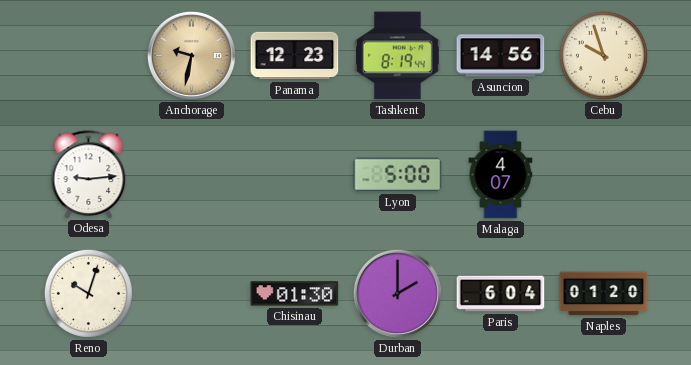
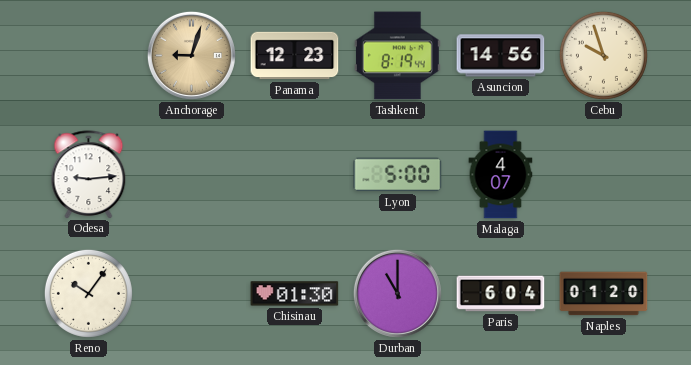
Anchorage: 9:32 -> 9:03
Reno: 10:03 -> 10:06
Durban: 2:00 -> 11:00
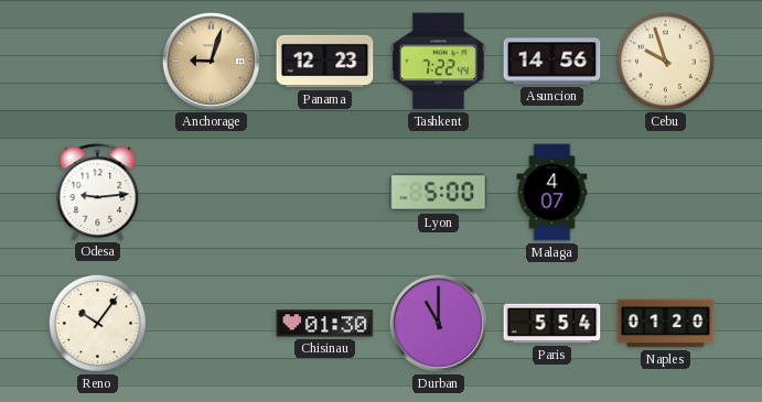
Tashkent: 8:19 -> 7:22
Paris: 6:04 -> 5:54
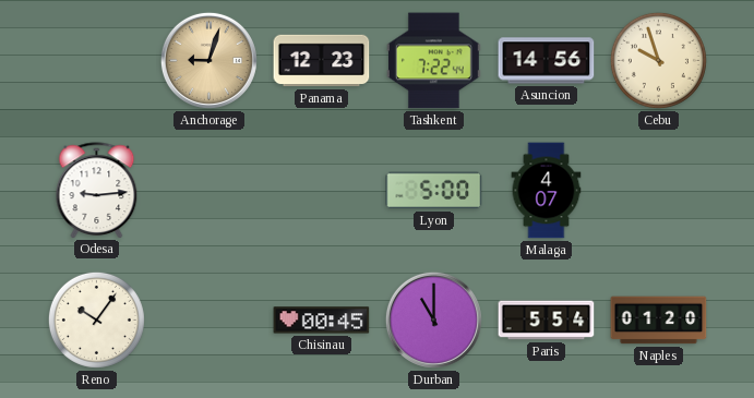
Chisinau: 01:30 -> 00:45
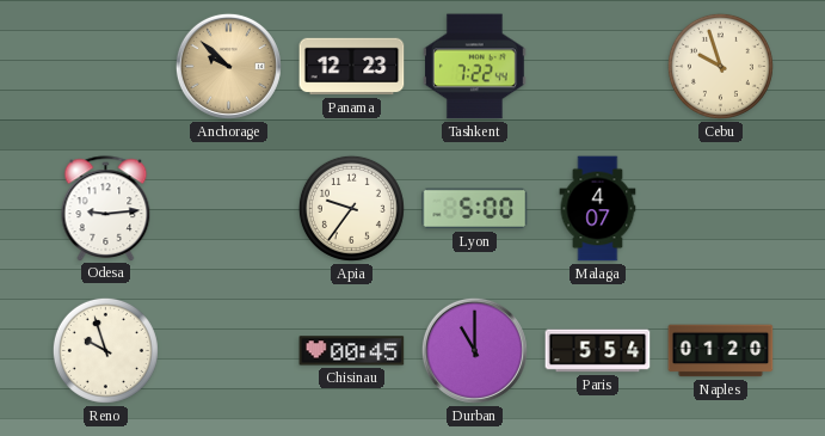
Anchorage: 9:03 -> 9:52
Asuncion: 14:56 -> none
Apia: none -> 9:36
Reno: 10:06 -> 9:57
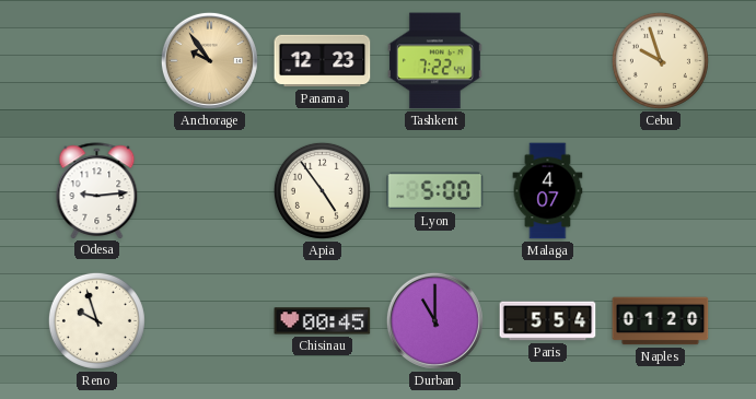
Anchorage: 9:52 -> 9:54
Apia: 9:36 -> 4:54
